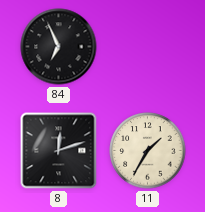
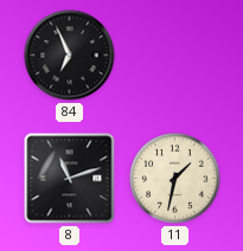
8: 12:12 -> 11:12
11: 1:35 -> 1:32
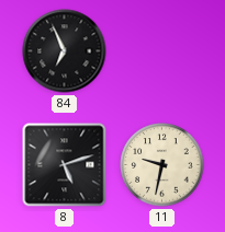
8: 11:12 -> 5:12
11: 1:32 -> 9:32
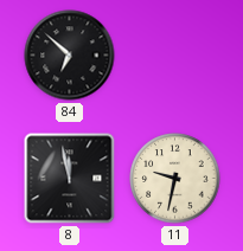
84: 6:56 -> 6:52
8: 5:12 -> 11:58
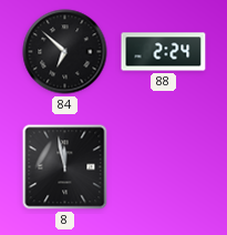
88: none -> 2:24
11: 9:32 -> none
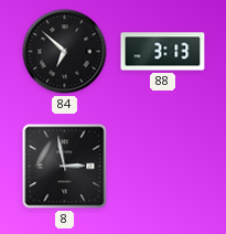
88: 2:24 -> 3:13
8: 11:58 -> 2:58
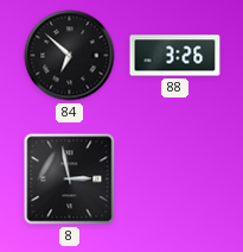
88: 3:13 -> 3:26
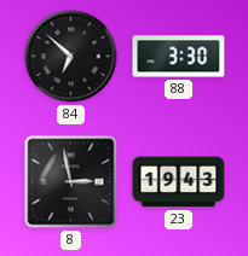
88: 3:26 -> 3:30
23: none -> 19:43
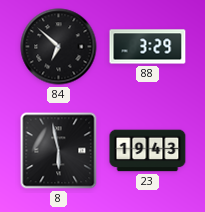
88: 3:30 -> 3:29
8: 2:58 -> 5:58
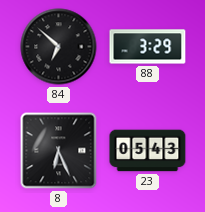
8: 5:58 -> 6:26
23: 19:43 -> 05:43
